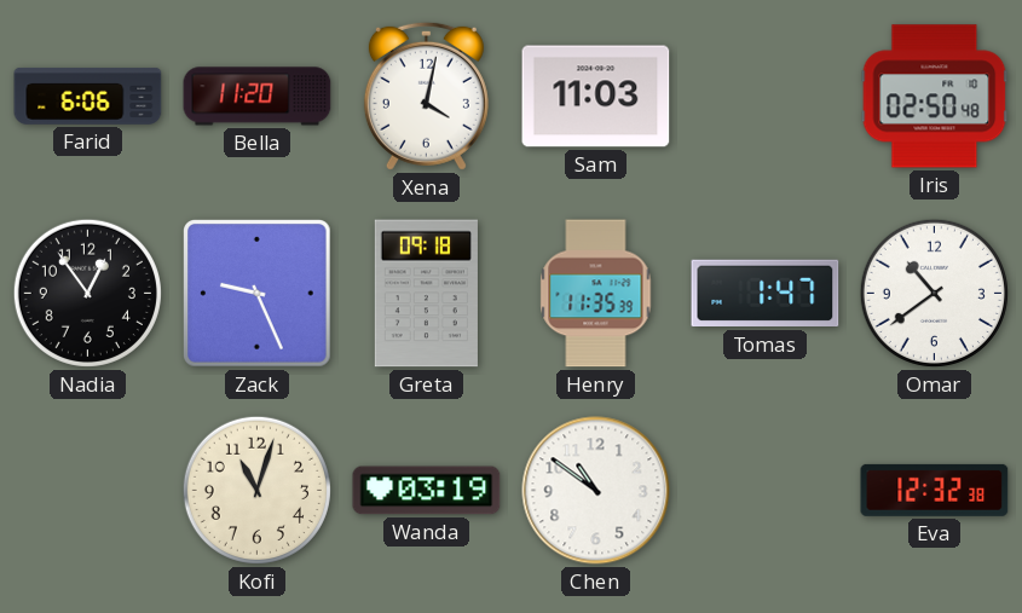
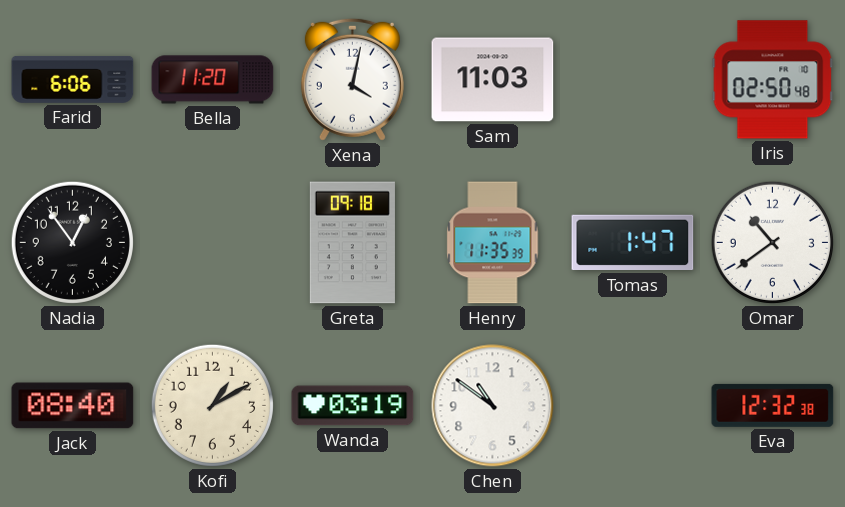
Zack: 9:26 -> none
Jack: none -> 08:40
Kofi: 11:03 -> 1:10
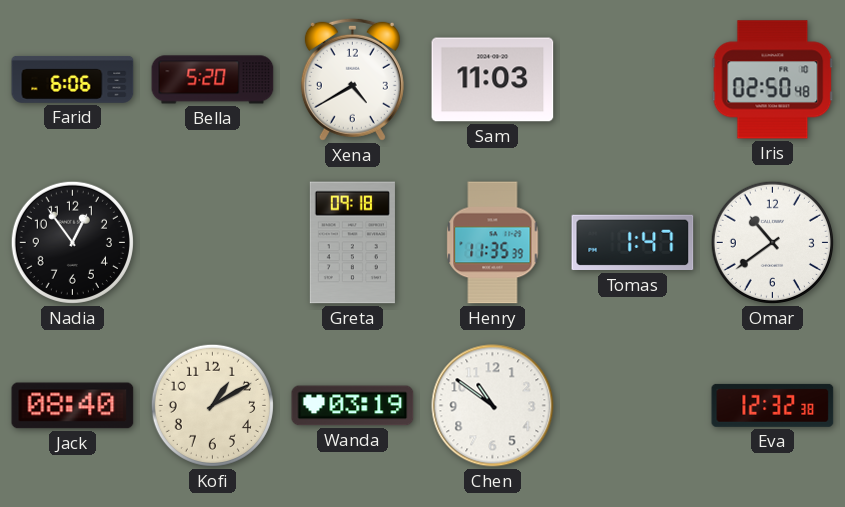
Bella: 11:20 -> 5:20
Xena: 4:02 -> 4:40
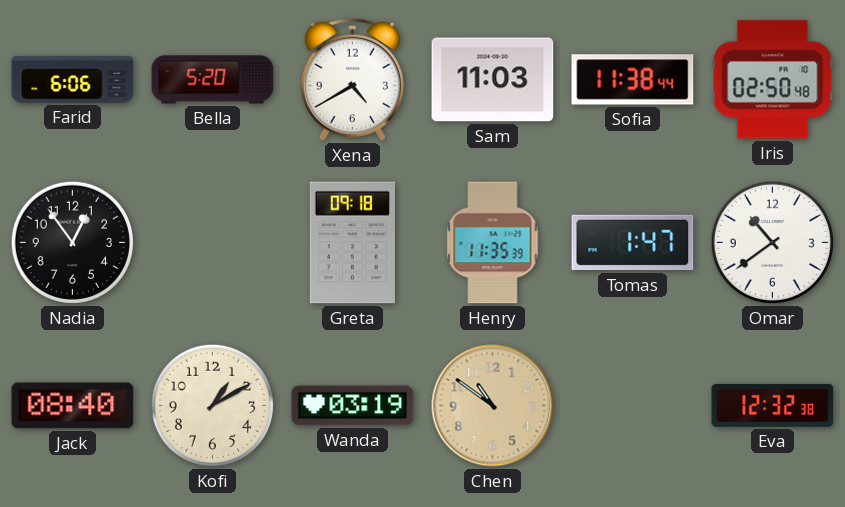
Sofia: none -> 11:38
Chen dial: white -> champagne
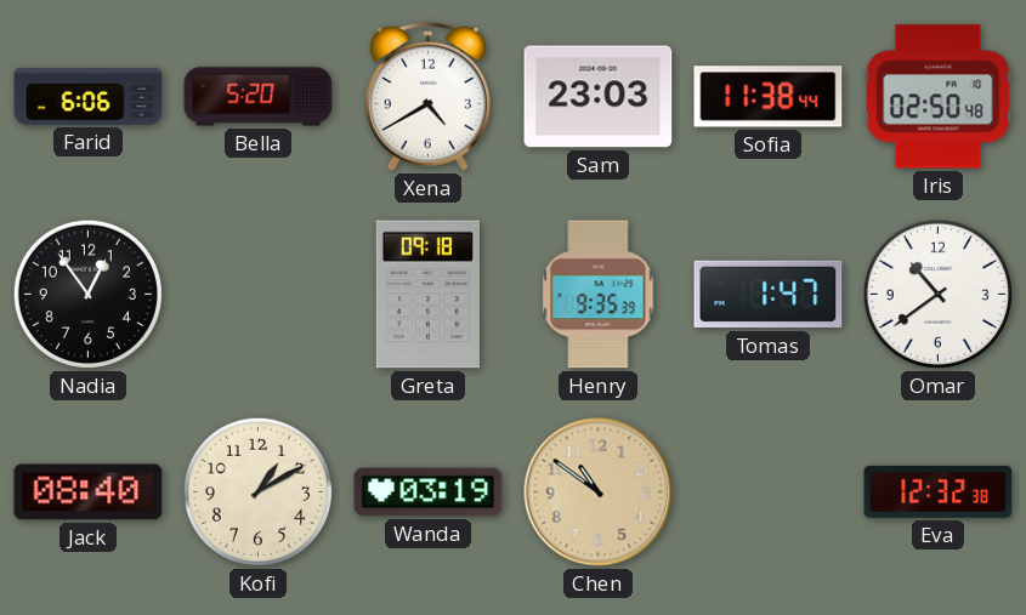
Sam: 11:03 -> 23:03
Henry: 11:35 -> 9:35
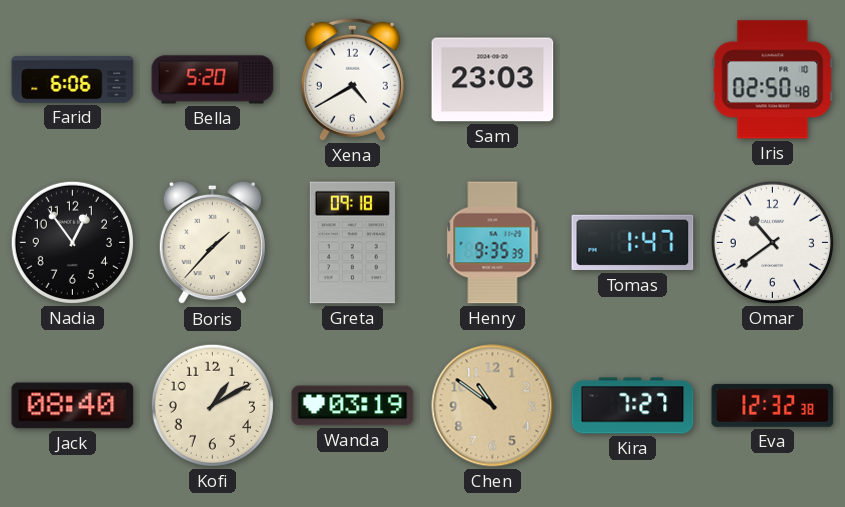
Sofia: 11:38 -> none
Boris: none -> 1:37
Kira: none -> 7:27
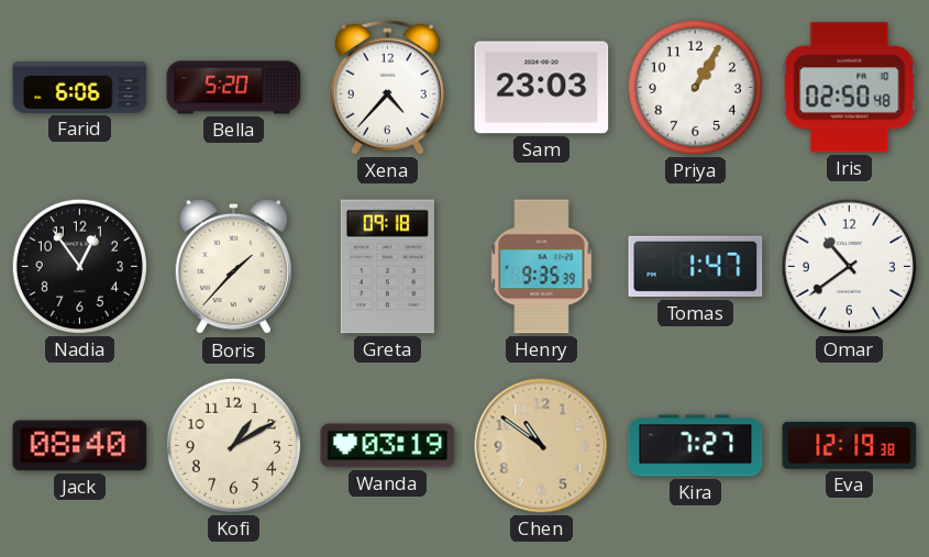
Xena: 4:40 -> 4:37
Priya: none -> 1:05
Eva: 12:32 -> 12:19
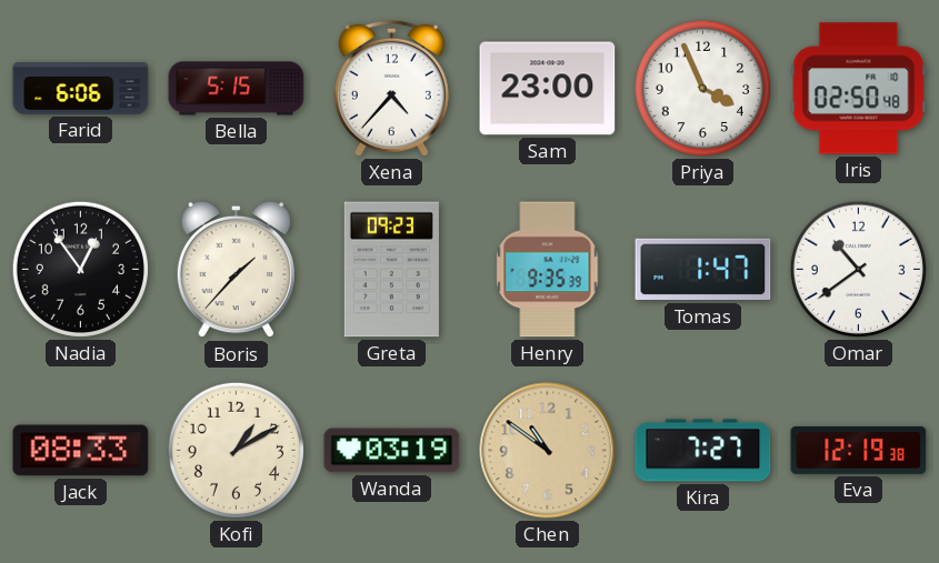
Bella: 5:20 -> 5:15
Sam: 23:03 -> 23:00
Priya: 1:05 -> 3:56
Greta: 09:18 -> 09:23
Jack: 08:40 -> 08:33
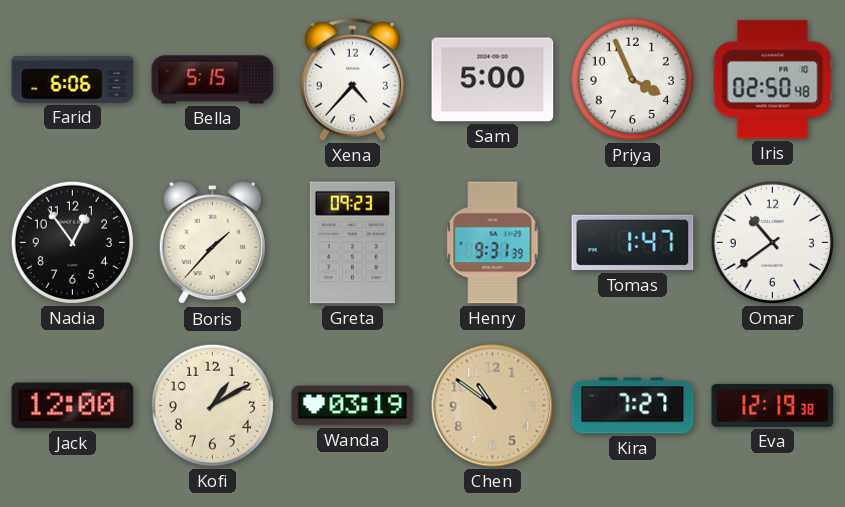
Sam: 23:00 -> 5:00
Henry: 9:35 -> 9:31
Jack: 08:33 -> 12:00
